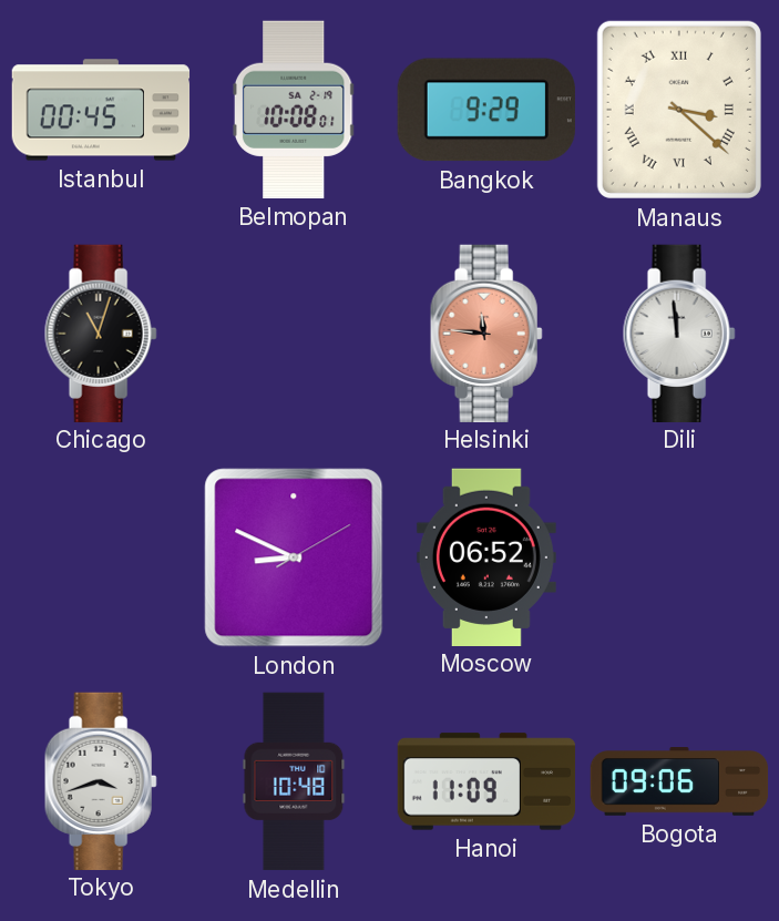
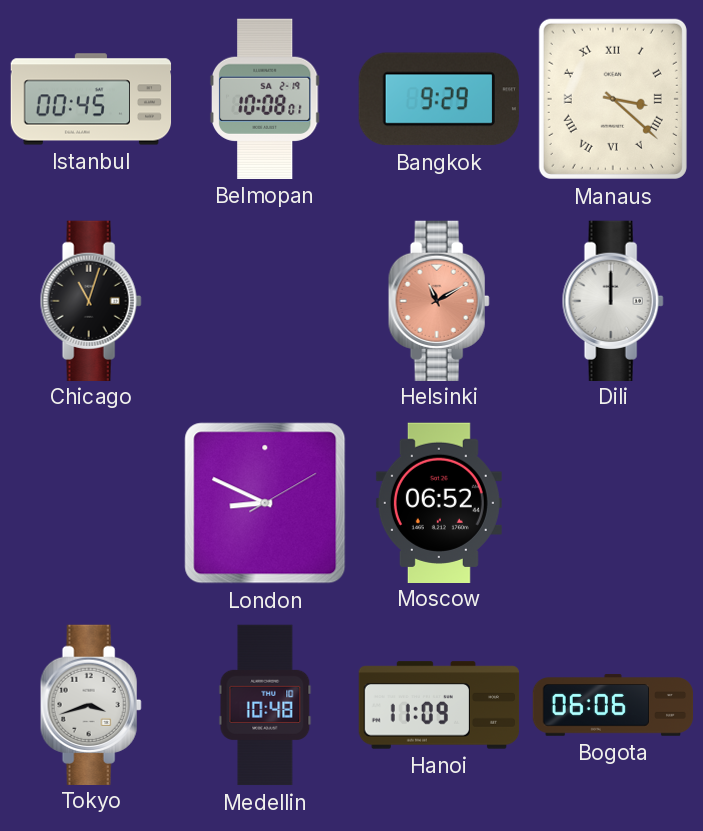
Helsinki: 11:46 -> 11:10
Dili: 11:59 -> 12:00
Bogota: 09:06 -> 06:06
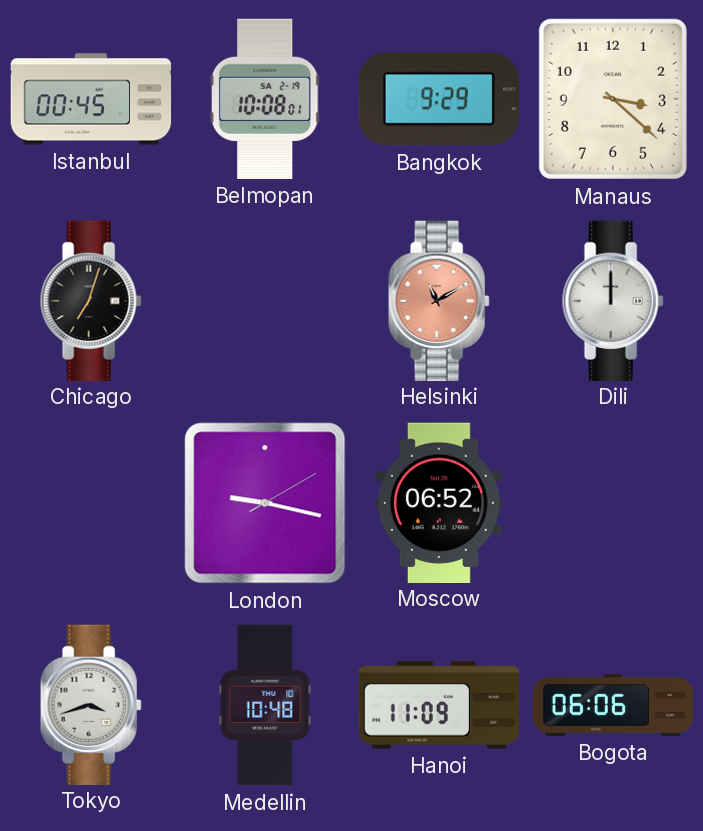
Manaus numerals: Roman -> Arabic
Chicago: 11:03 -> 7:03
London: 8:49 -> 9:17
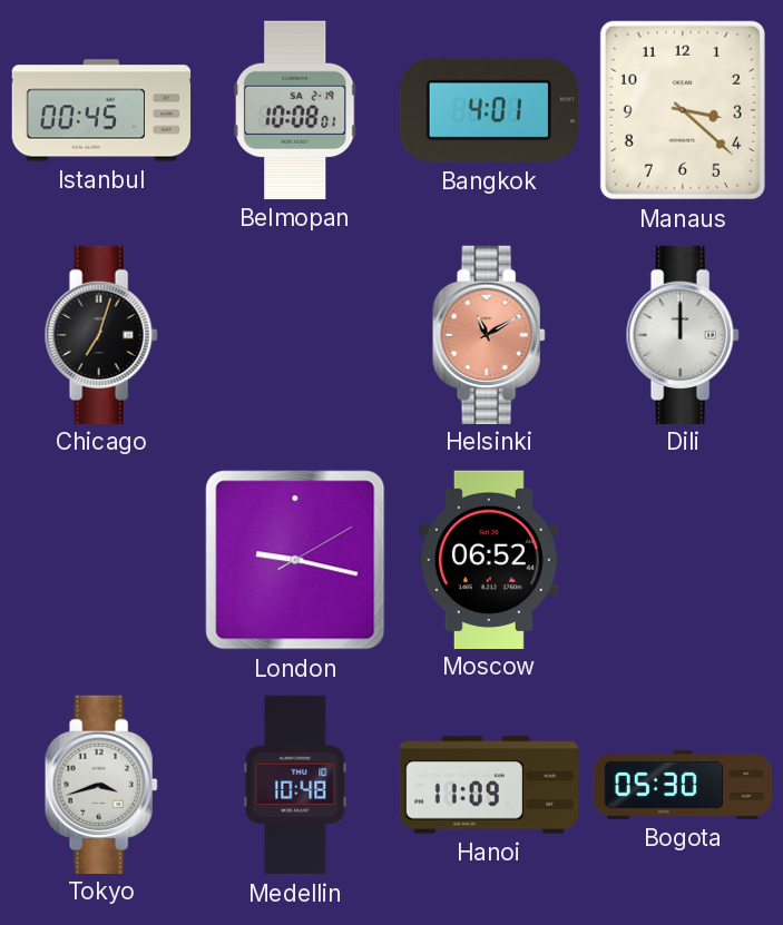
Bangkok: 9:29 -> 4:01
Bogota: 06:06 -> 05:30
